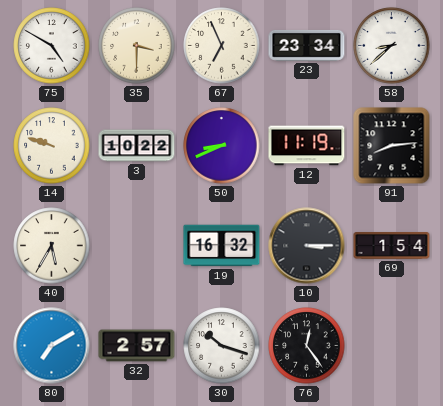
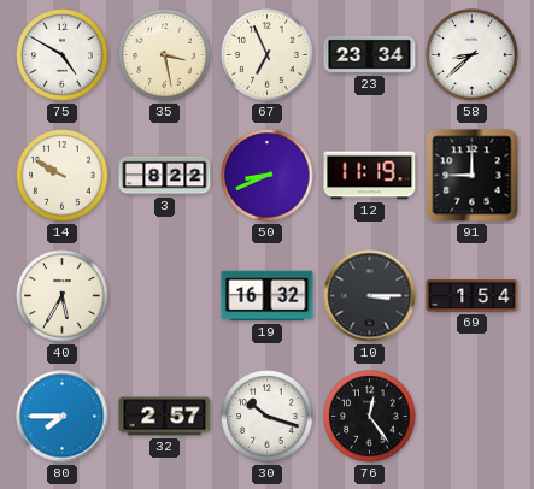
35: 3:30 -> 3:28
14: 9:48 -> 9:50
3: 10:22 -> 8:22
91: 8:14 -> 9:00
80: 7:10 -> 7:45
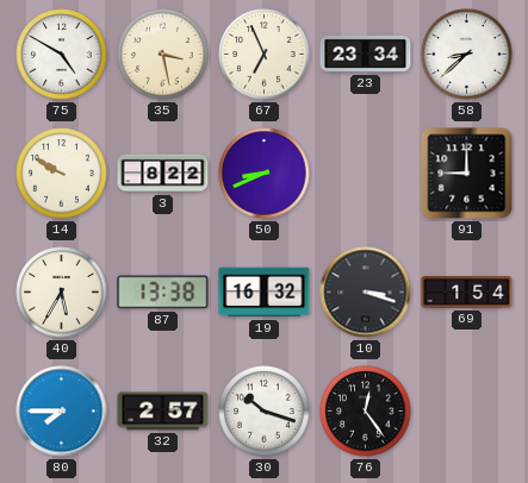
12: 11:19 -> none
87: none -> 13:38
10: 3:15 -> 3:18
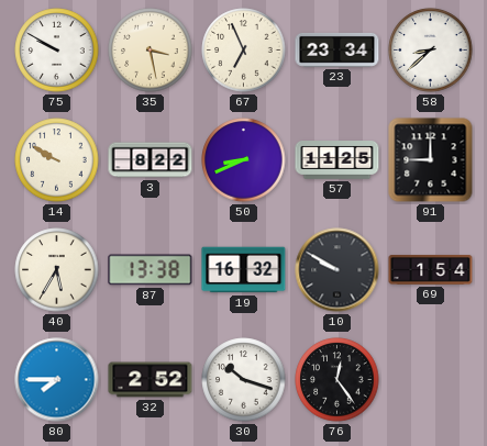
75: 4:50 -> 9:50
57: none -> 11:25
10: 3:18 -> 9:50
32: 2:57 -> 2:52
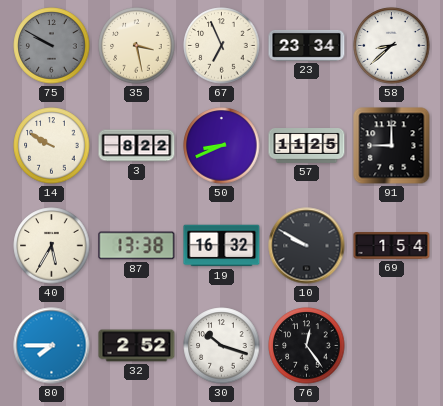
75 dial: white -> grey
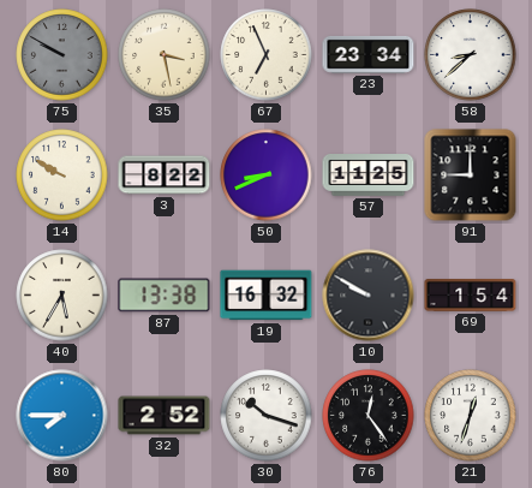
21: none -> 12:33
